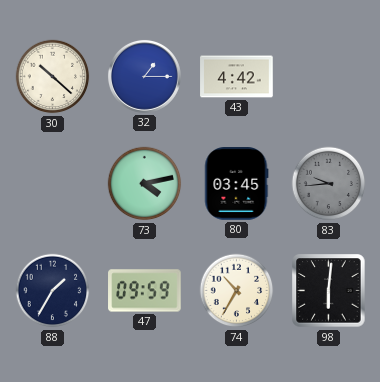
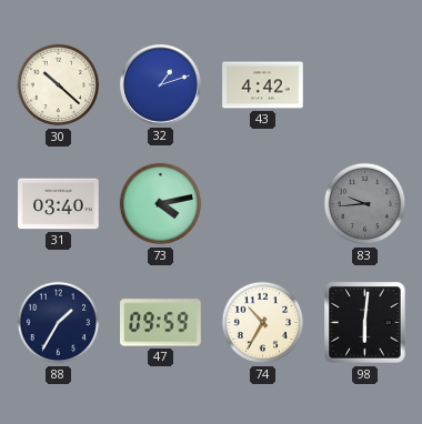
32: 1:15 -> 1:12
31: none -> 03:40
80: 03:45 -> none
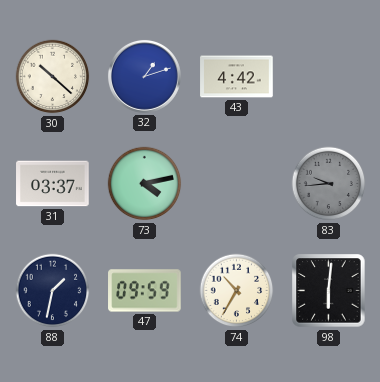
31: 03:40 -> 03:37
88: 1:35 -> 1:32
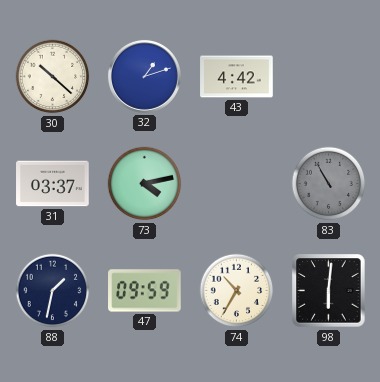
83: 9:44 -> 10:55
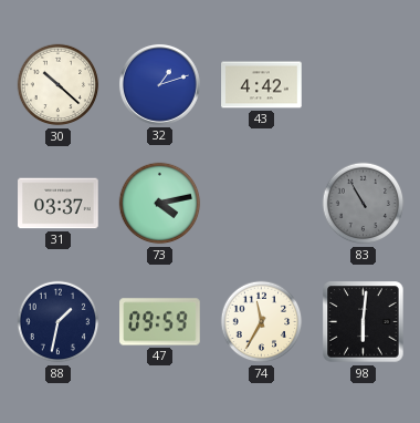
74: 10:35 -> 11:35
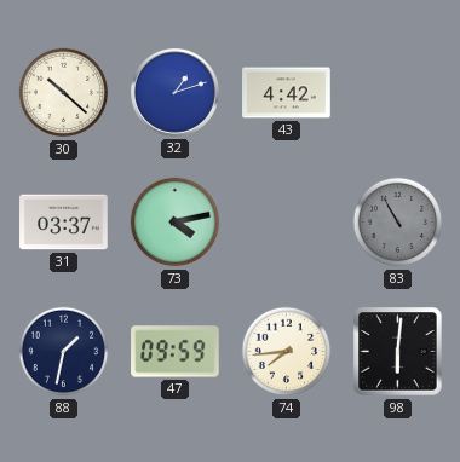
74: 11:35 -> 7:44
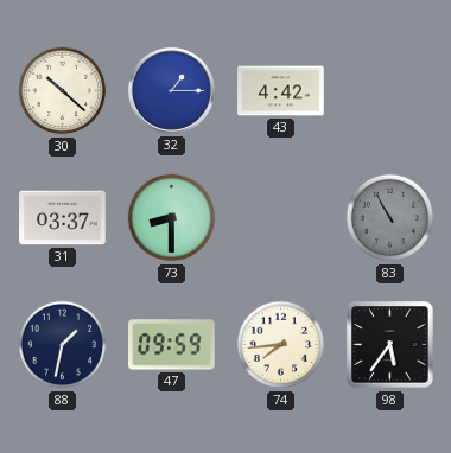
32: 1:12 -> 1:15
73: 4:13 -> 8:30
98: 6:01 -> 5:36
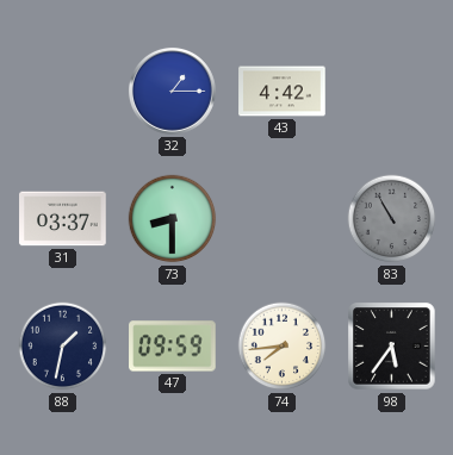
30: 10:22 -> none
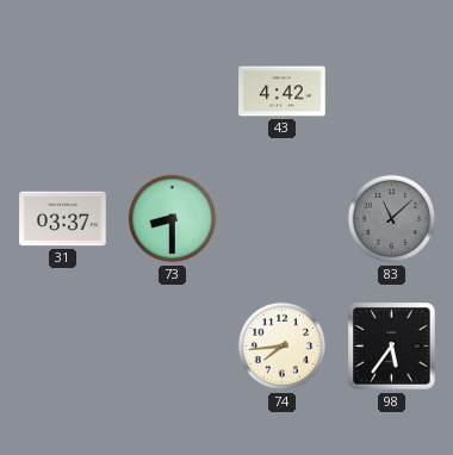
32: 1:15 -> none
83: 10:55 -> 11:08
88: 1:32 -> none
47: 09:59 -> none
